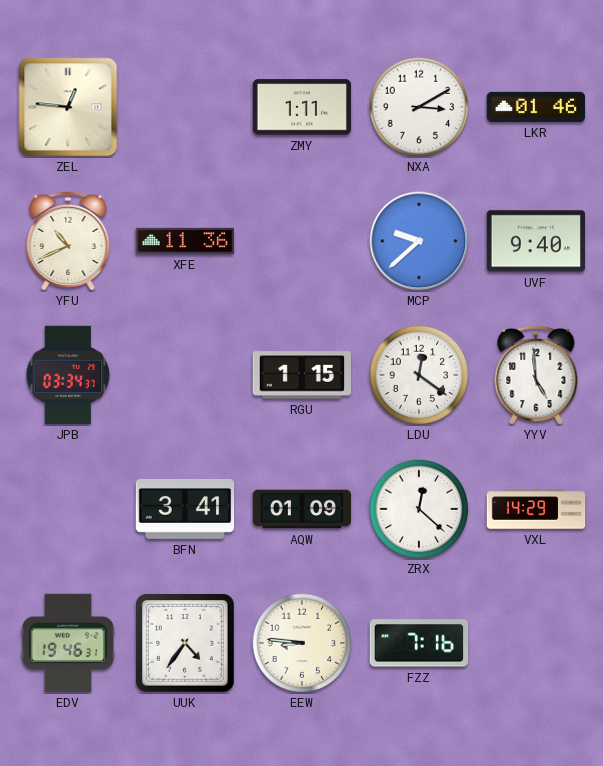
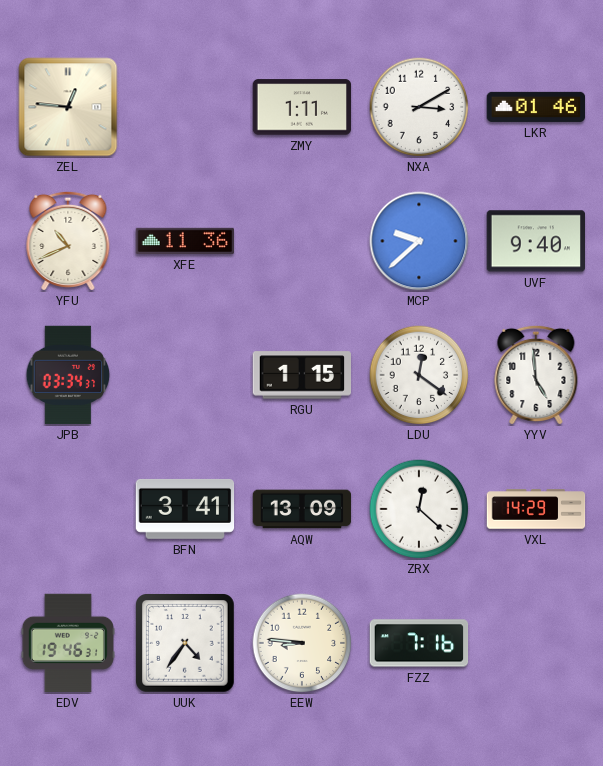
AQW: 01:09 -> 13:09
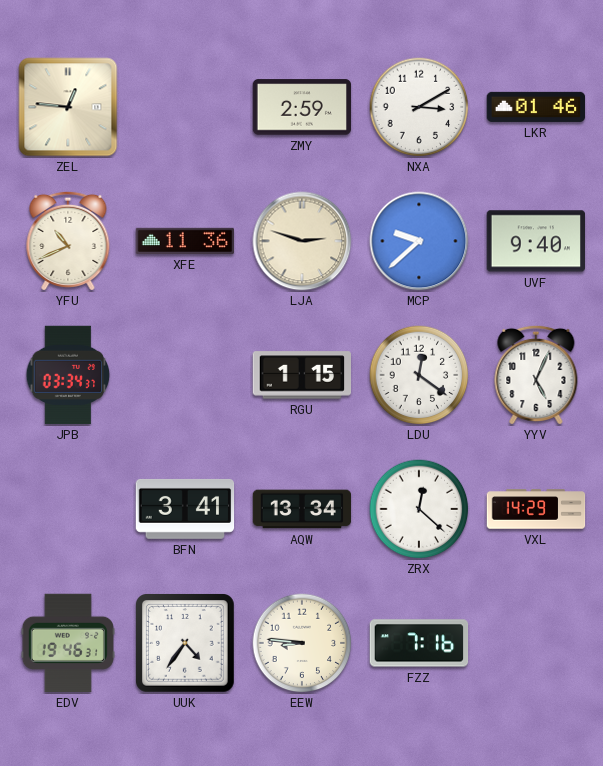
ZMY: 1:11 -> 2:59
LJA: none -> 2:48
YYV: 4:59 -> 5:04
AQW: 13:09 -> 13:34
